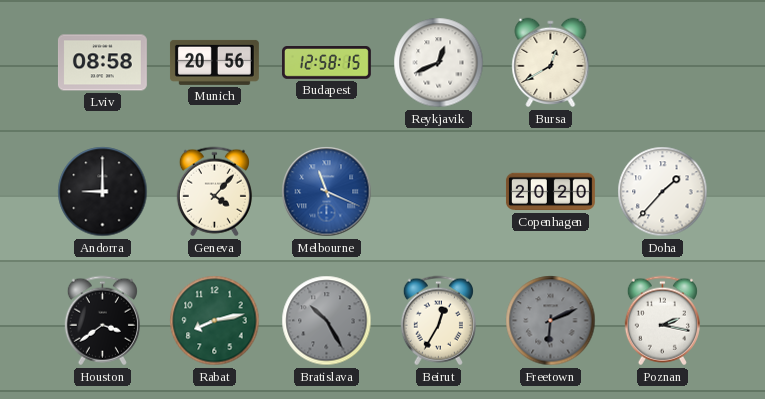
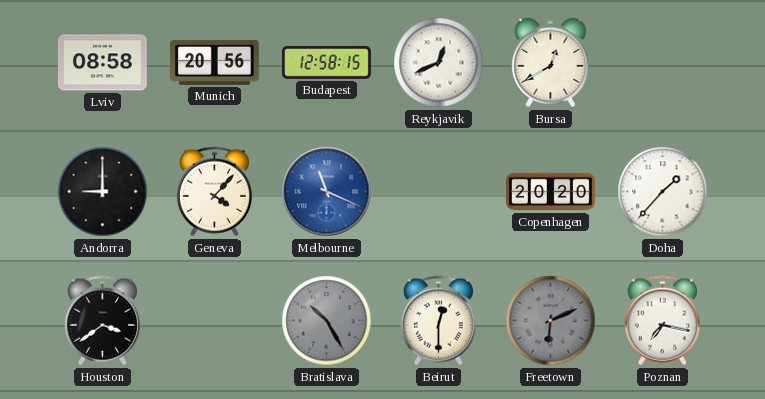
Rabat: 8:13 -> none
Beirut: 12:35 -> 12:30
Poznan: 2:17 -> 7:17
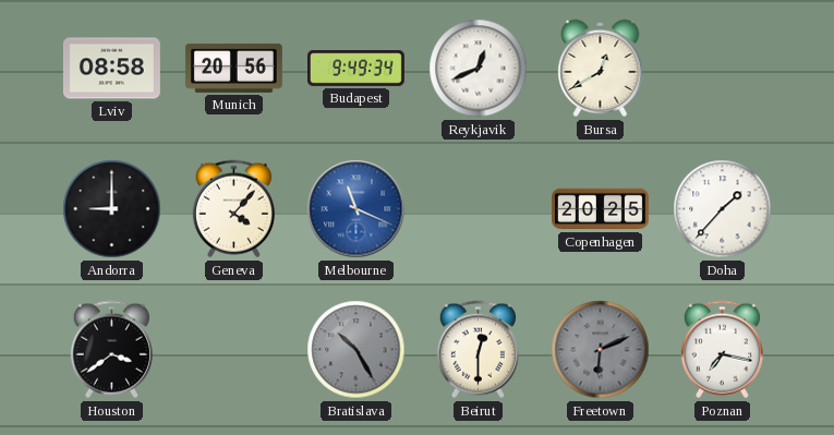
Budapest: 12:58 -> 9:49
Copenhagen: 20:20 -> 20:25
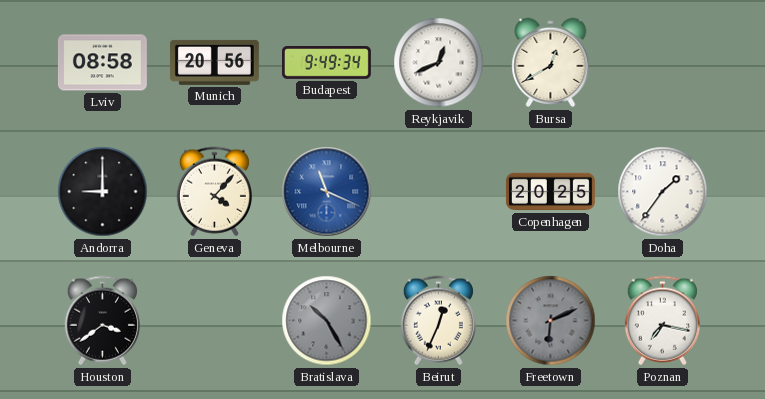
Doha: 1:37 -> 1:36
Beirut: 12:30 -> 12:34
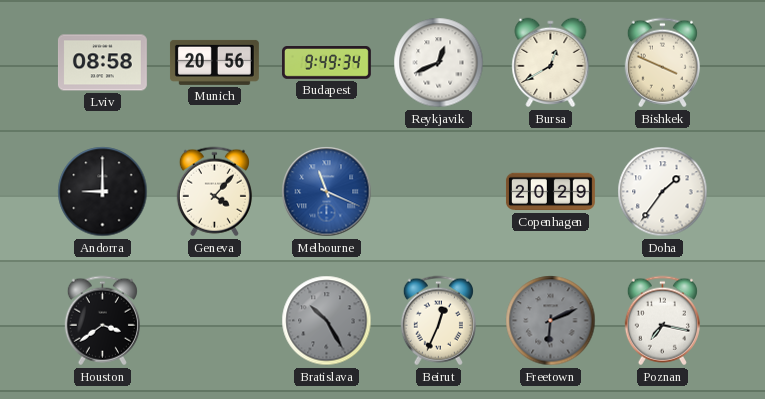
Bishkek: none -> 3:49
Copenhagen: 20:25 -> 20:29
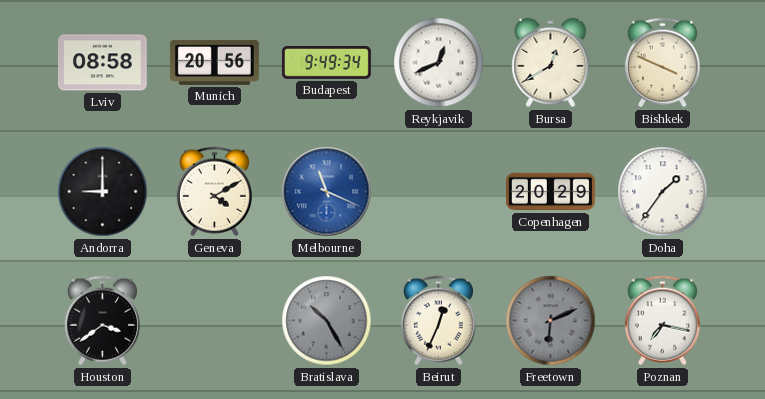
Geneva: 4:07 -> 4:10
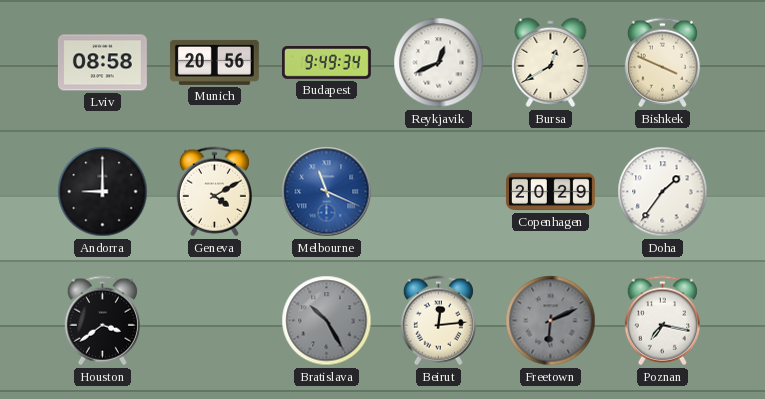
Beirut: 12:34 -> 12:14
